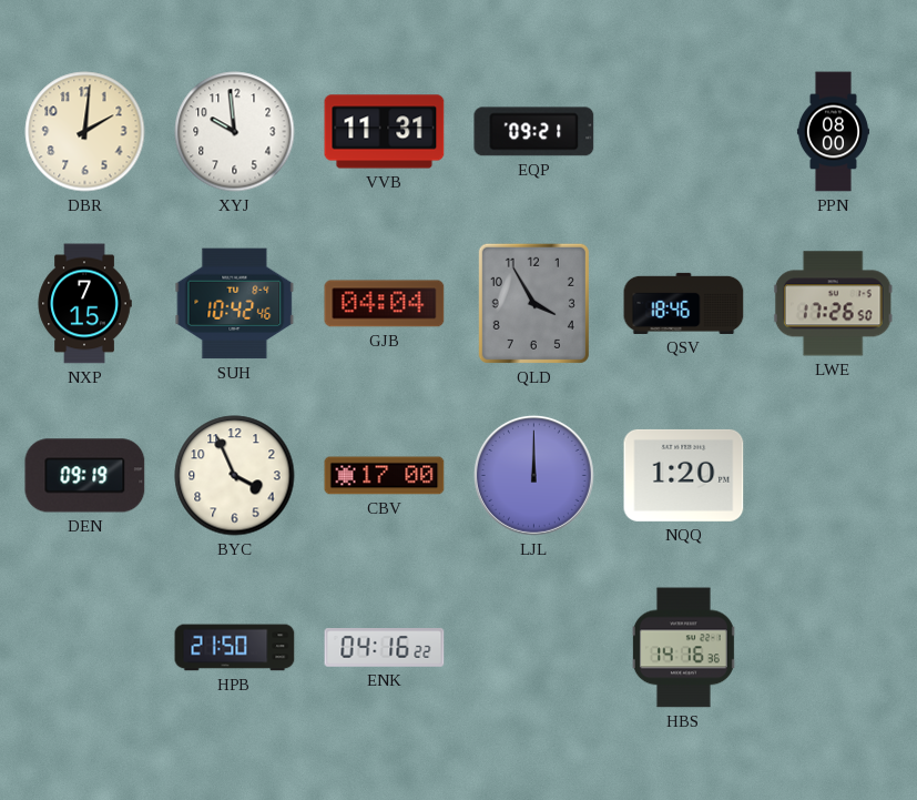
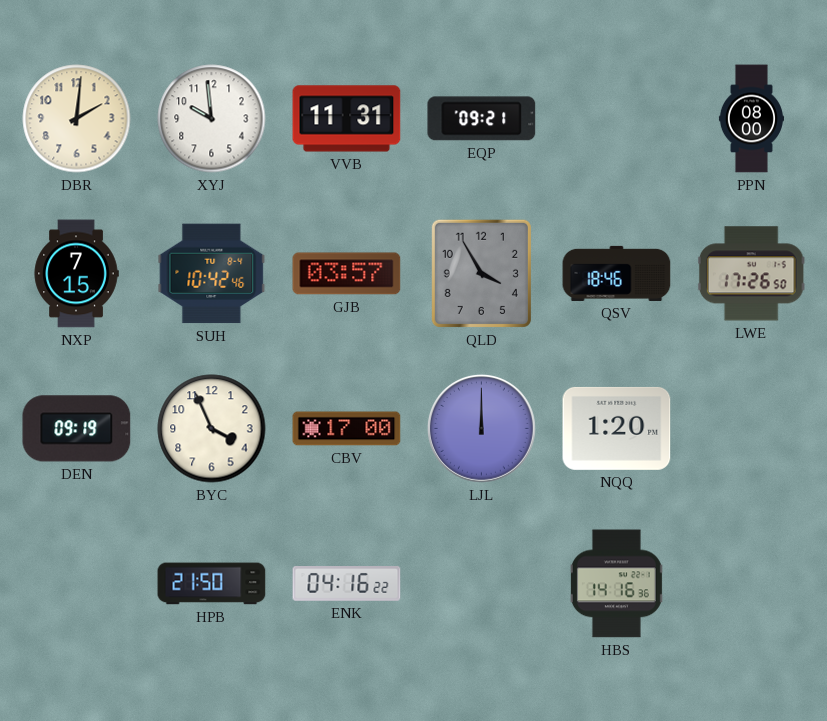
GJB: 04:04 -> 03:57
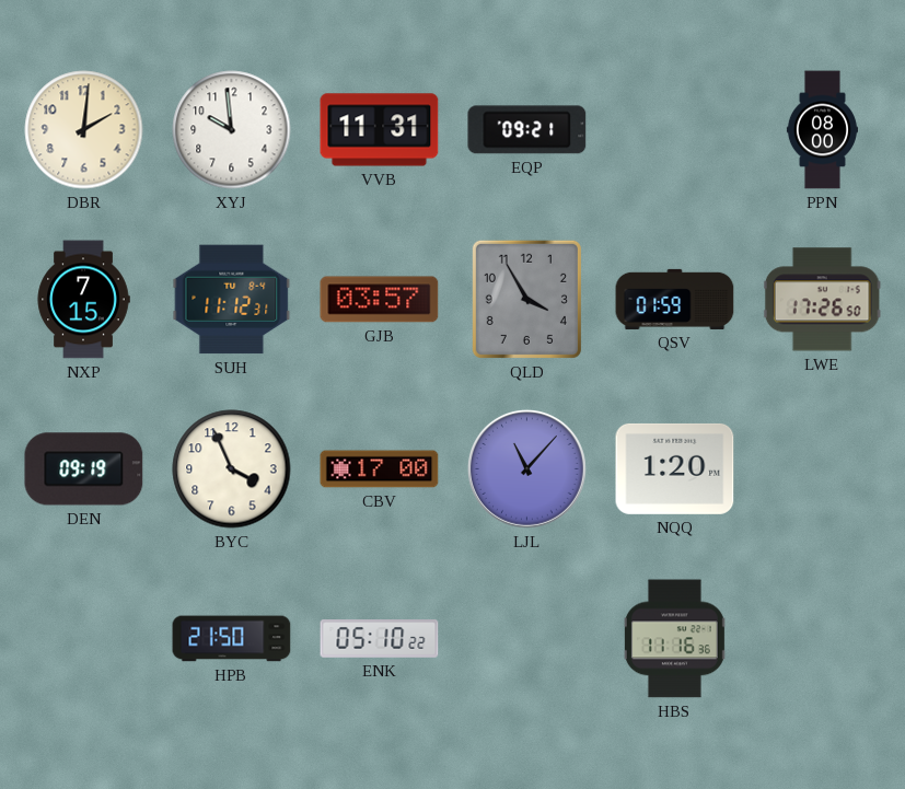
SUH: 10:42 -> 11:12
QSV: 18:46 -> 01:59
LJL: 12:00 -> 11:07
ENK: 04:16 -> 05:10
HBS: 14:16 -> 11:16
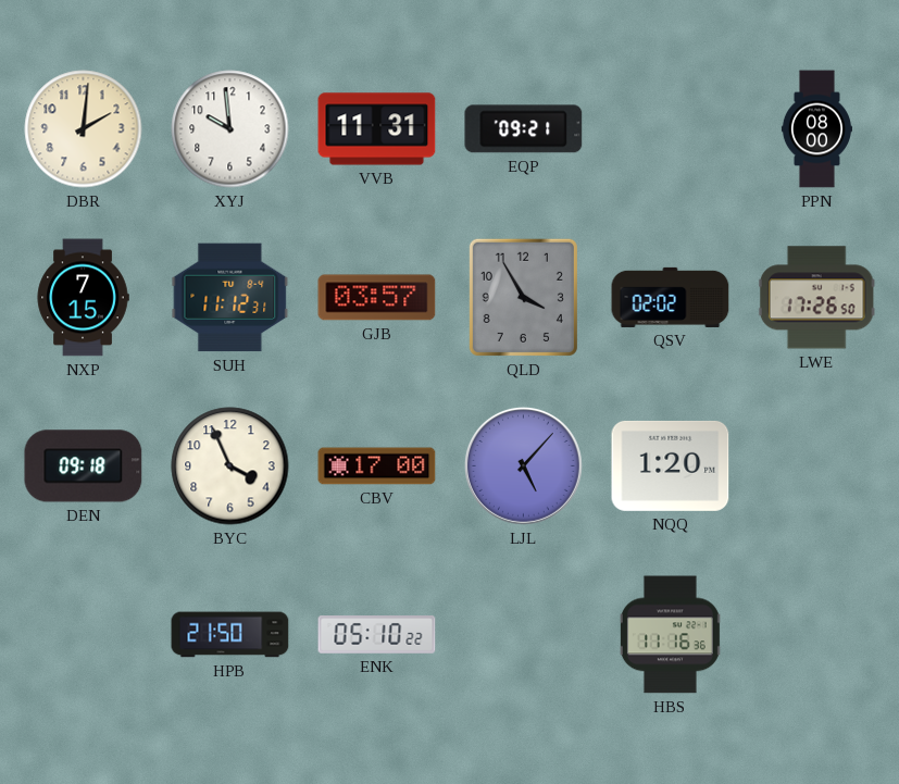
QSV: 01:59 -> 02:02
DEN: 09:19 -> 09:18
LJL: 11:07 -> 5:07
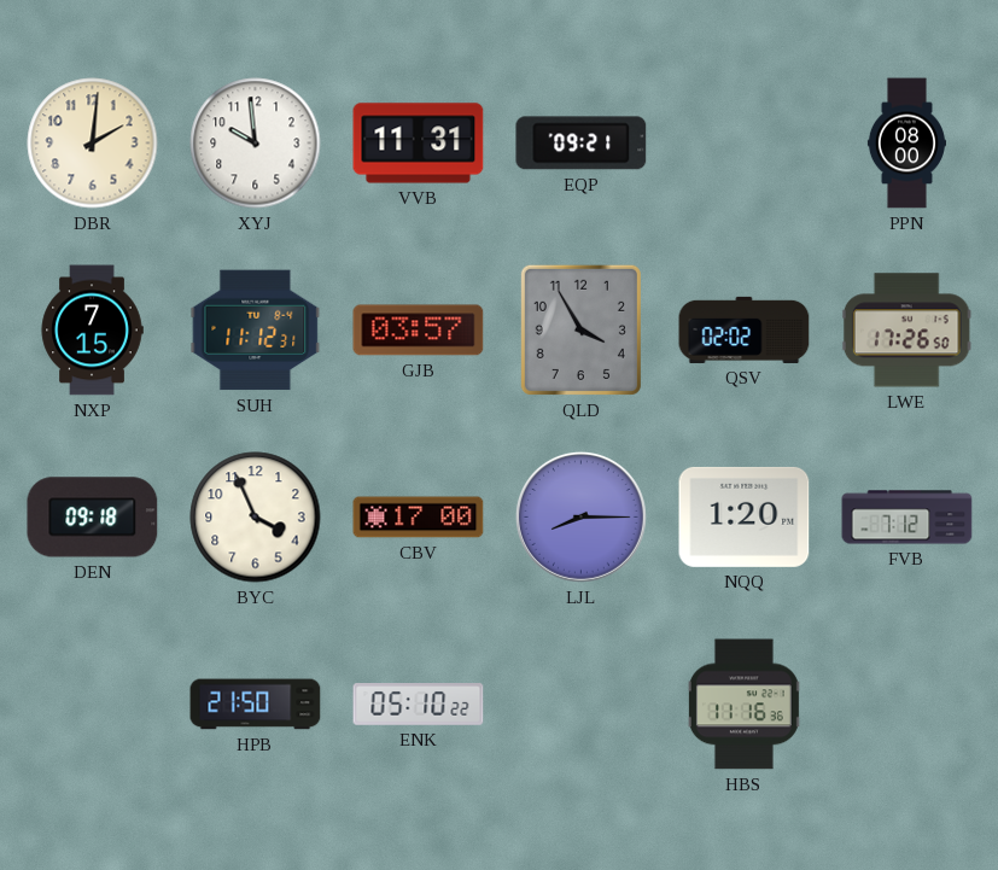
LJL: 5:07 -> 8:15
FVB: none -> 7:12
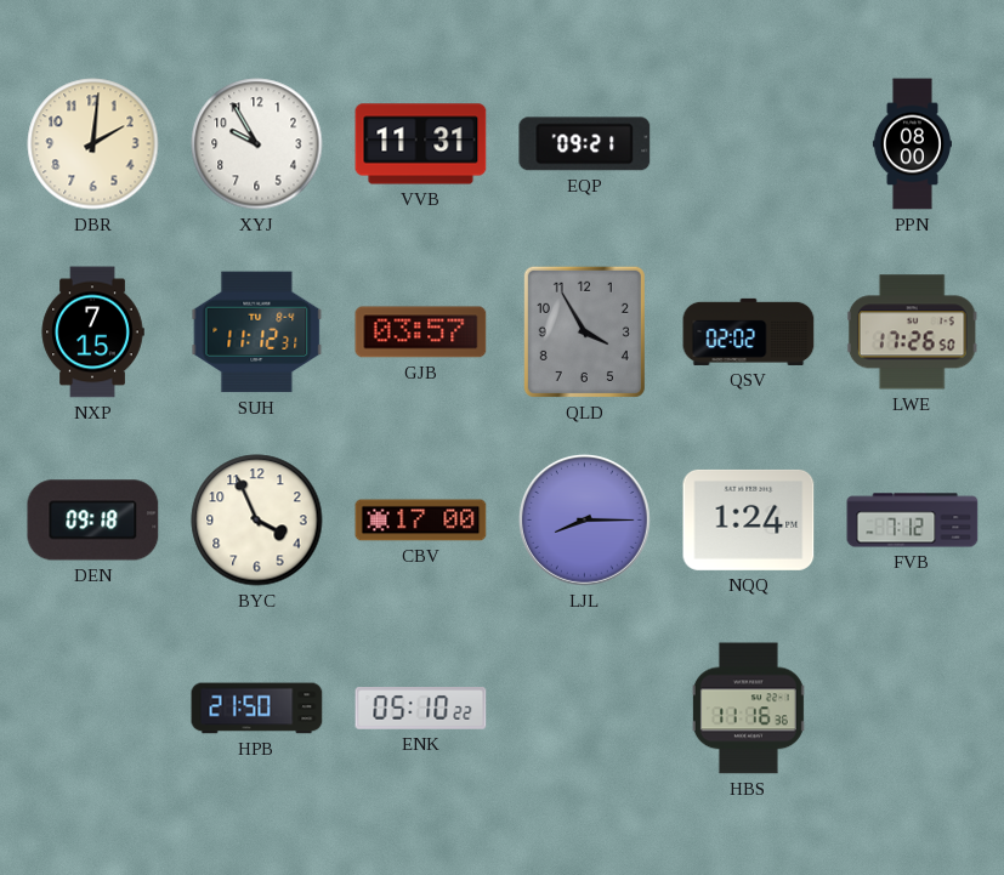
XYJ: 9:59 -> 9:55
NQQ: 1:20 -> 1:24
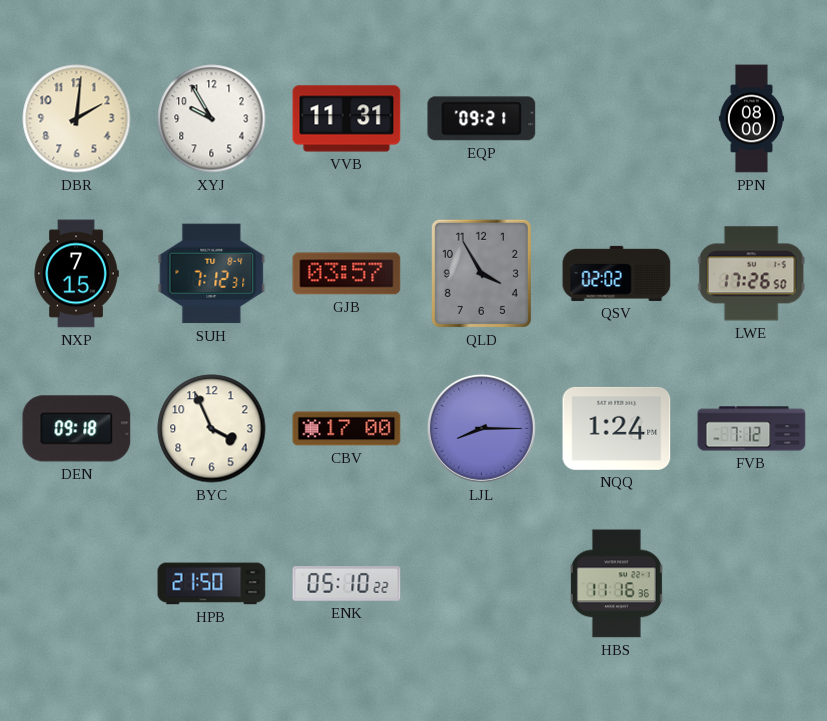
SUH: 11:12 -> 7:12
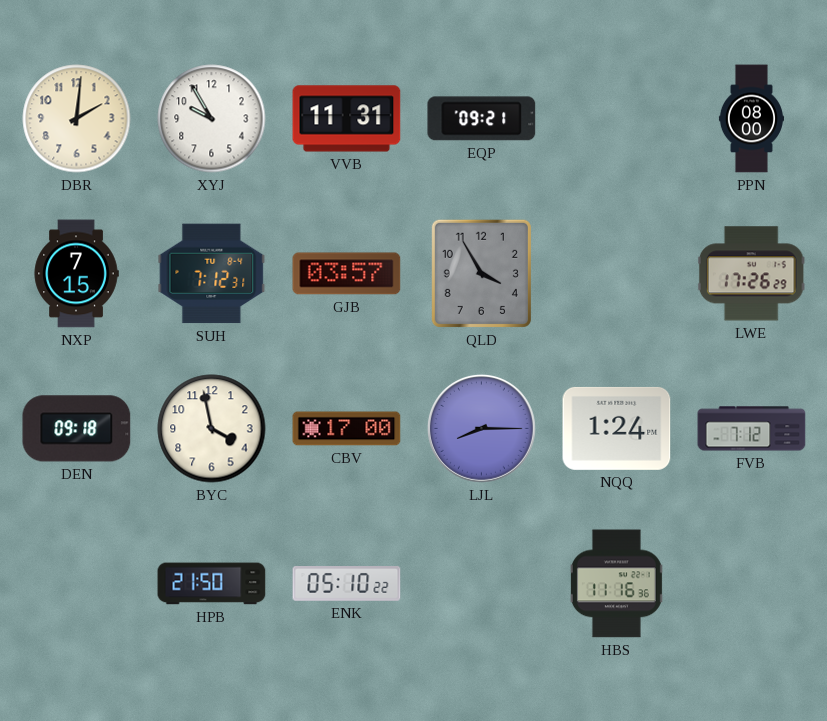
QSV: 02:02 -> none
LWE: 17:26:50 -> 17:26:29
BYC: 3:56 -> 3:58
